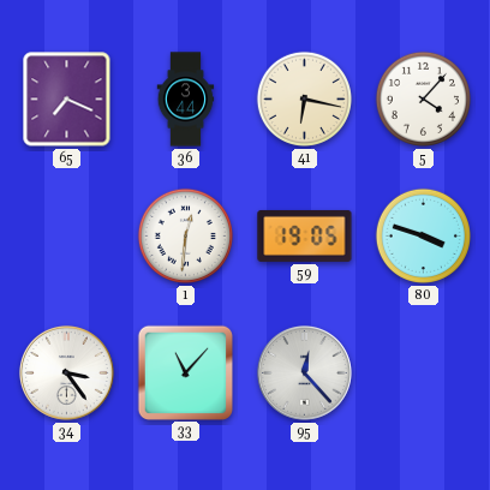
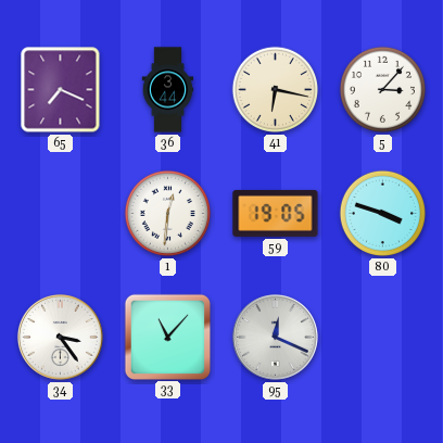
5: 4:07 -> 3:07
95: 12:23 -> 12:19
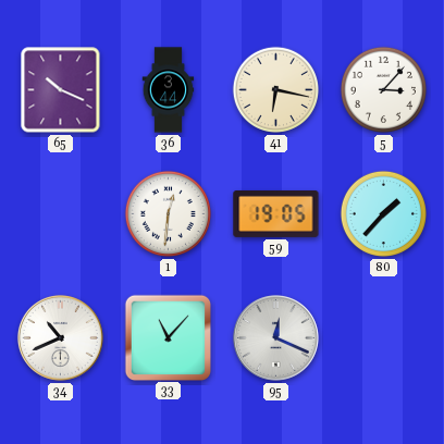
65: 7:19 -> 10:19
80: 3:48 -> 1:37
34: 3:24 -> 10:41
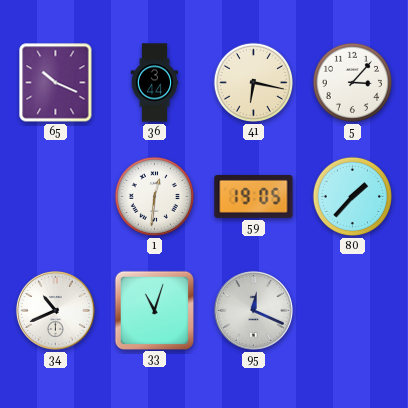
33: 11:07 -> 11:03
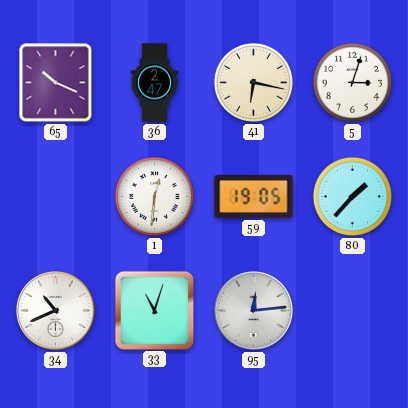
36: 3:44 -> 2:47
5: 3:07 -> 3:03
95: 12:19 -> 12:14
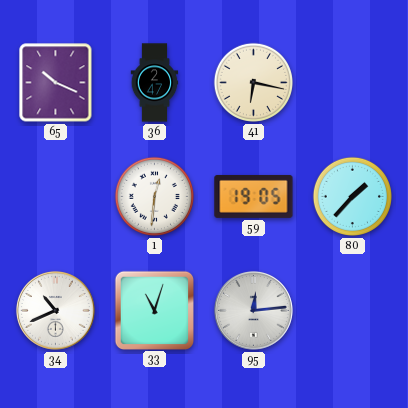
5: 3:03 -> none
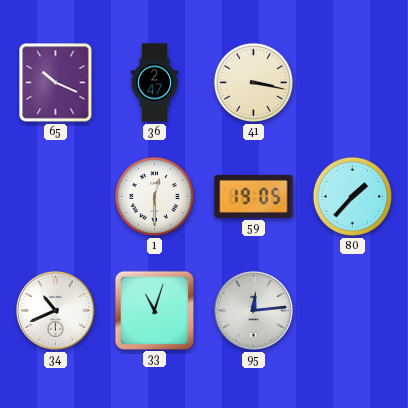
41: 6:17 -> 3:17
1: 12:31 -> 12:30
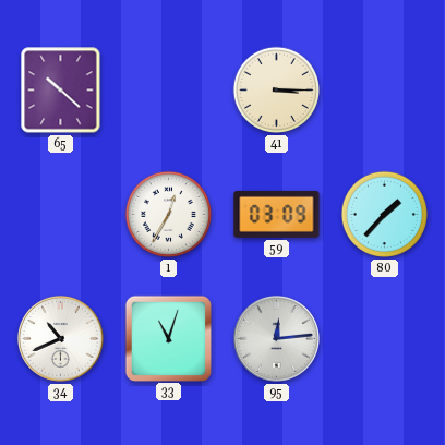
65: 10:19 -> 10:22
36: 2:47 -> none
41: 3:17 -> 3:15
1: 12:30 -> 12:35
59: 19:05 -> 03:09
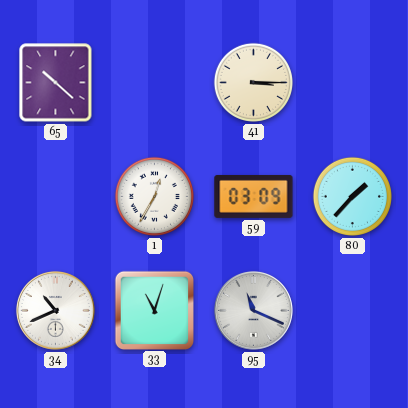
95: 12:14 -> 11:19
